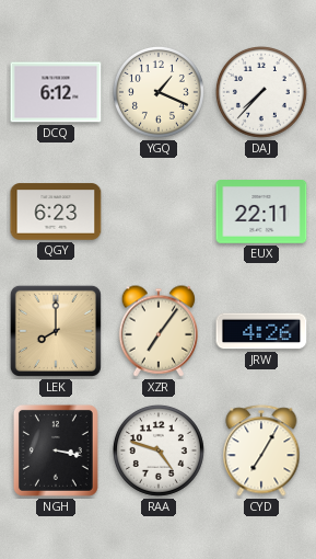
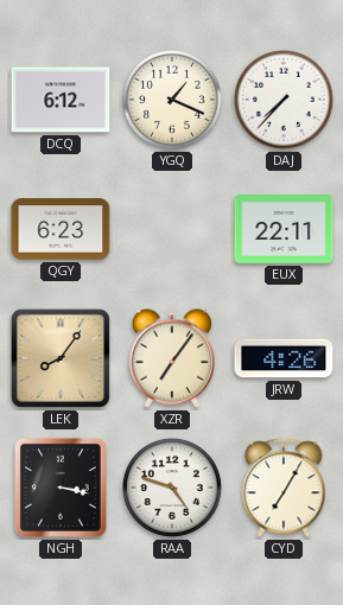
LEK: 8:00 -> 8:06
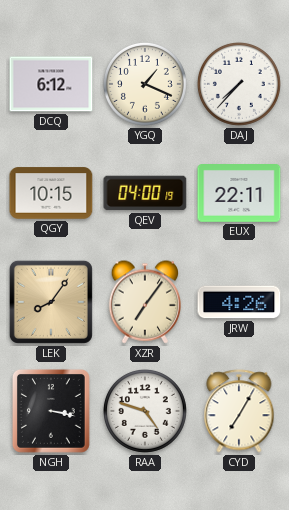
QGY: 6:23 -> 10:15
QEV: none -> 04:00
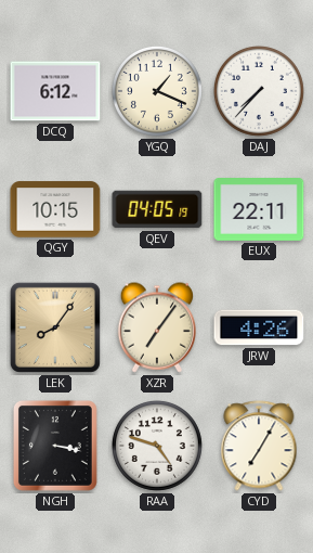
QEV: 04:00 -> 04:05
